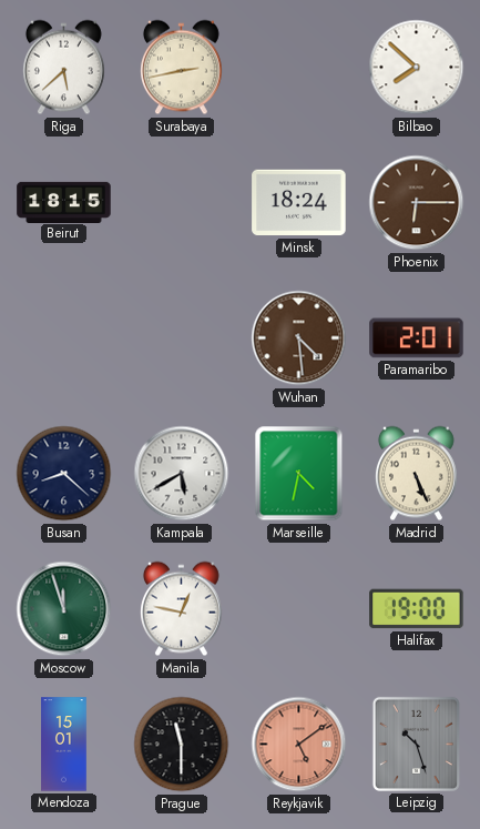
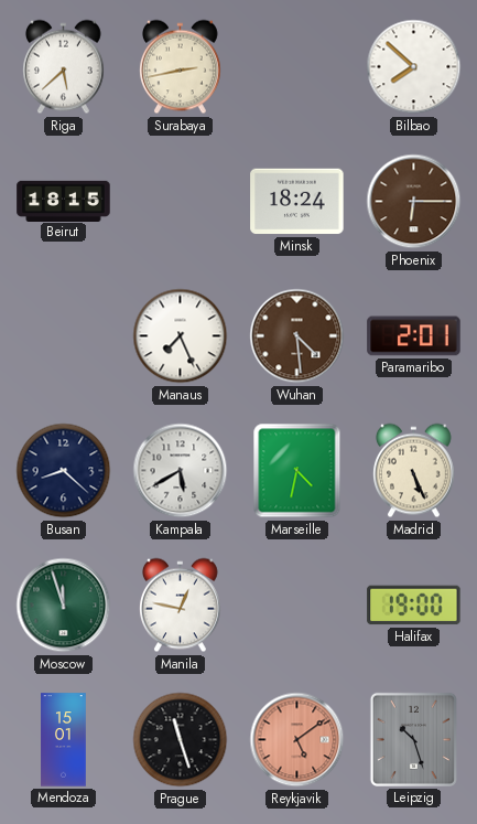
Manaus: none -> 7:26
Prague: 11:30 -> 11:27
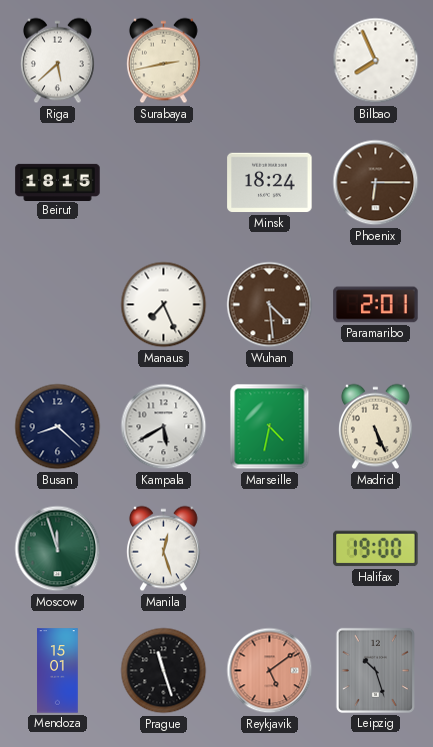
Bilbao: 7:52 -> 7:56
Manila: 12:47 -> 12:27
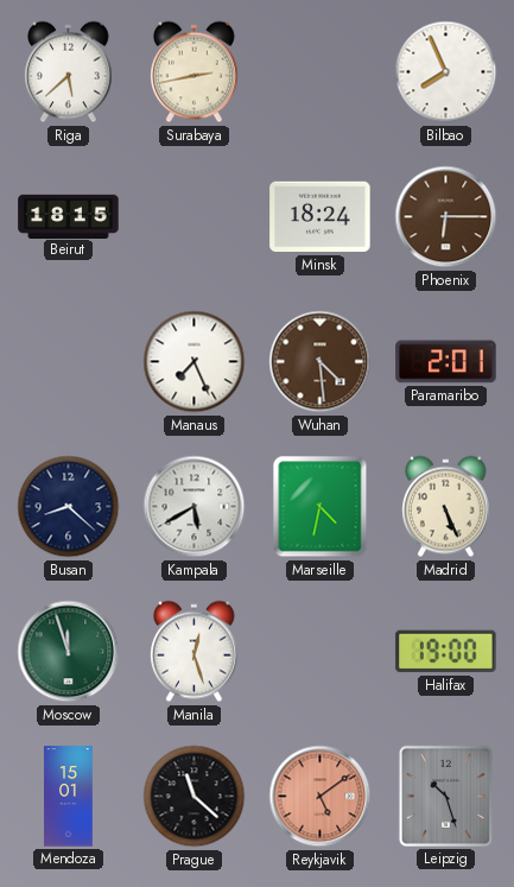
Prague: 11:27 -> 11:22
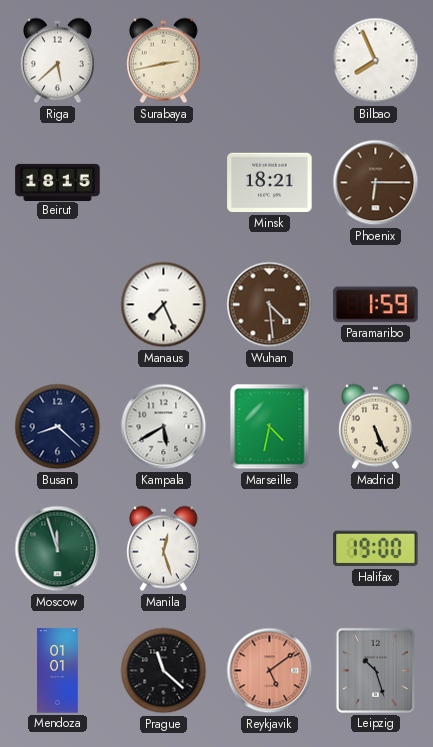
Minsk: 18:24 -> 18:21
Paramaribo: 2:01 -> 1:59
Mendoza: 15:01 -> 01:01
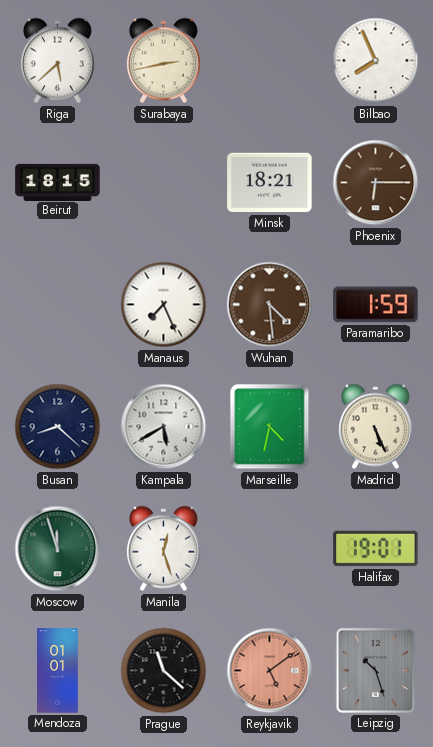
Halifax: 19:00 -> 19:01
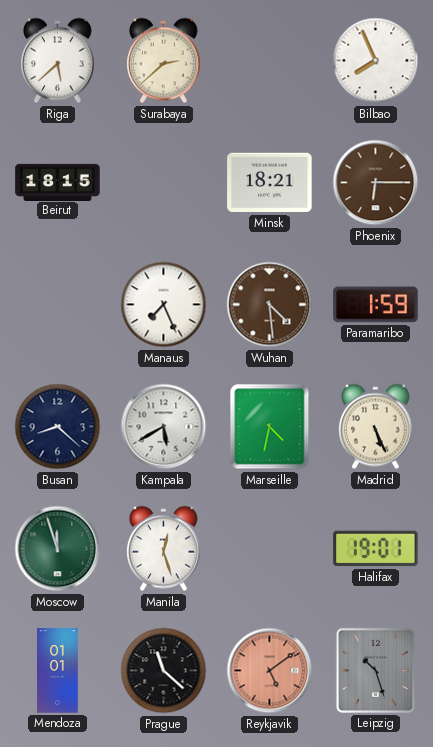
Surabaya: 2:43 -> 2:38
